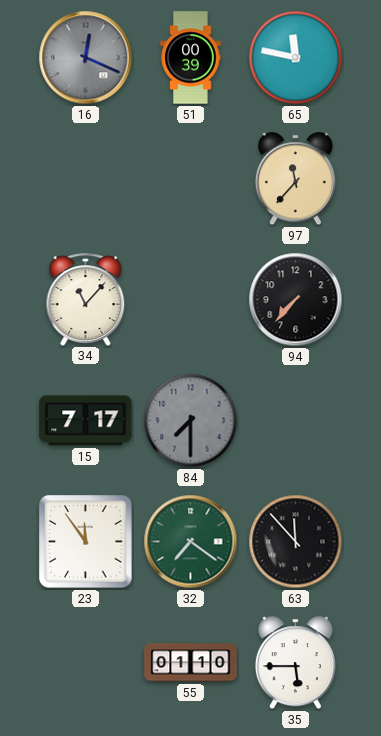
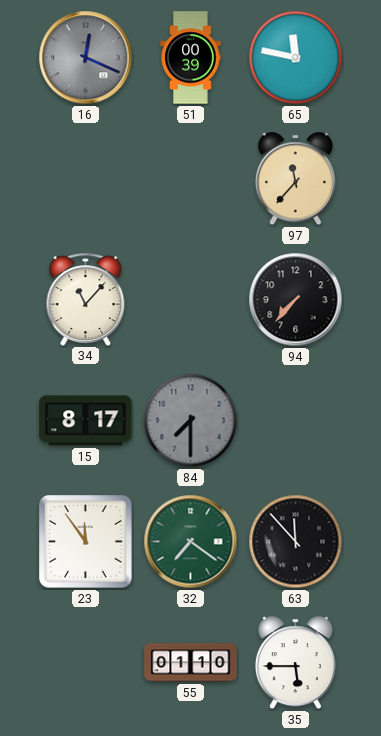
15: 7:17 -> 8:17
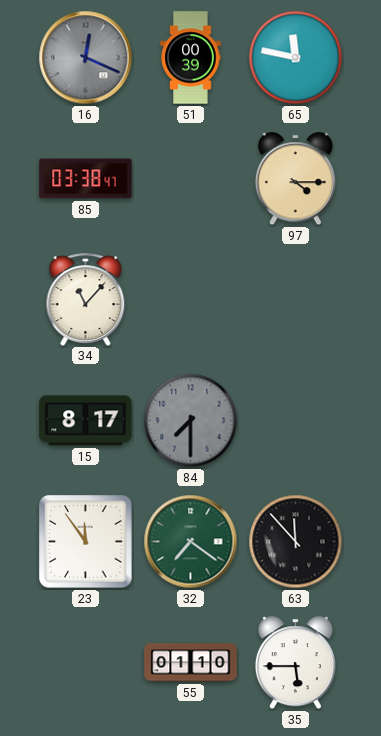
85: none -> 03:38
97: 11:37 -> 4:15
94: 7:37 -> none
